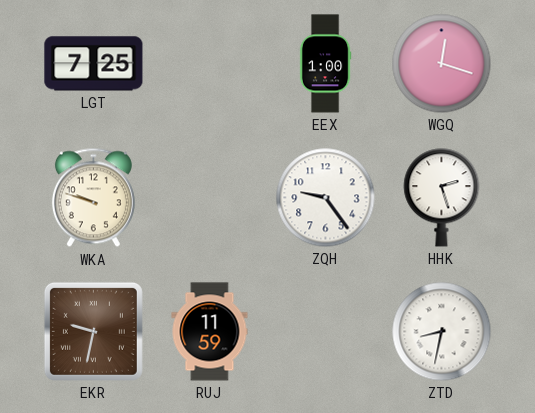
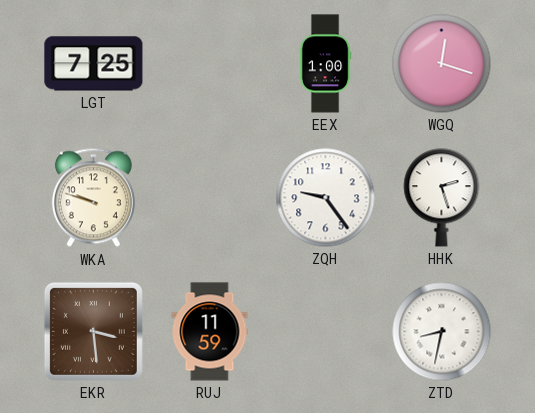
EKR: 9:32 -> 3:29
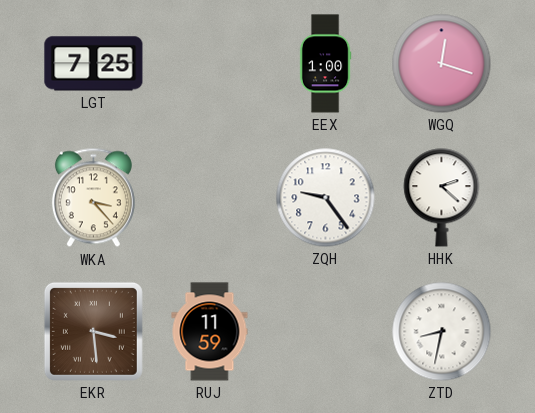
WKA: 9:48 -> 3:23
HHK: 2:27 -> 2:22
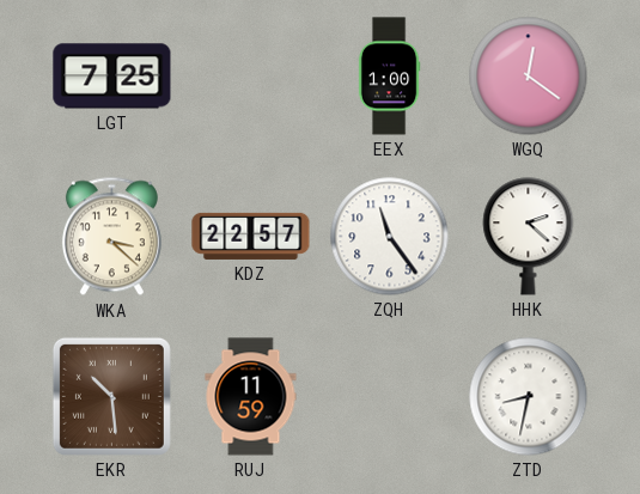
WGQ: 12:18 -> 12:21
WKA: 3:23 -> 3:22
KDZ: none -> 22:57
ZQH: 9:24 -> 11:24
EKR: 3:29 -> 10:29
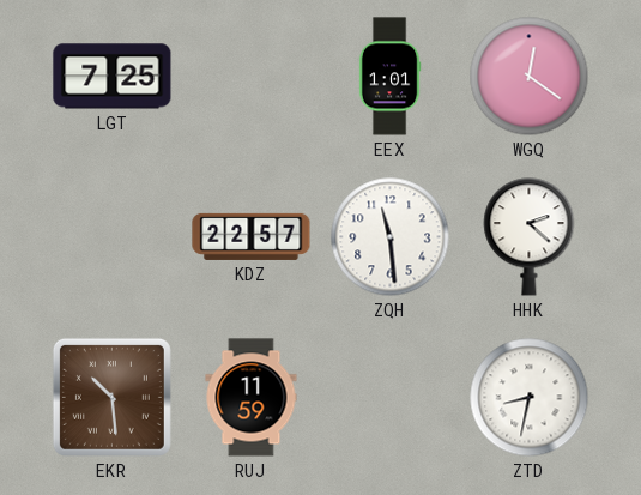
EEX: 1:00 -> 1:01
WKA: 3:22 -> none
ZQH: 11:24 -> 11:29
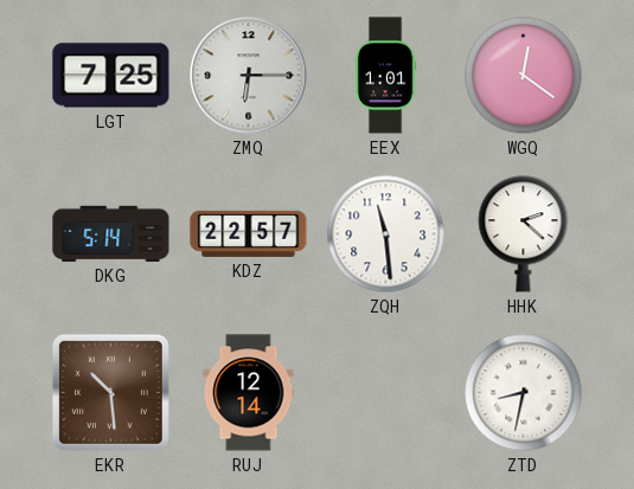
ZMQ: none -> 6:15
DKG: none -> 5:14
RUJ: 11:59 -> 12:14
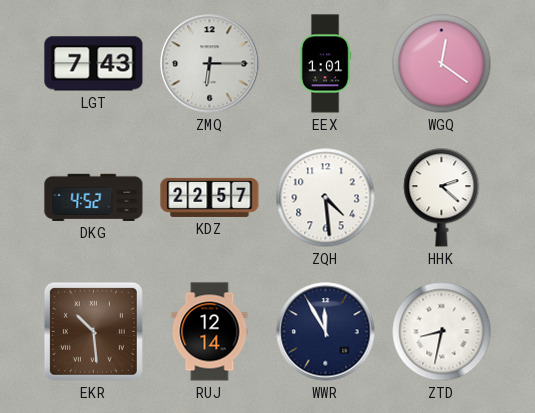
LGT: 7:25 -> 7:43
DKG: 5:14 -> 4:52
ZQH: 11:29 -> 4:29
WWR: none -> 11:55
